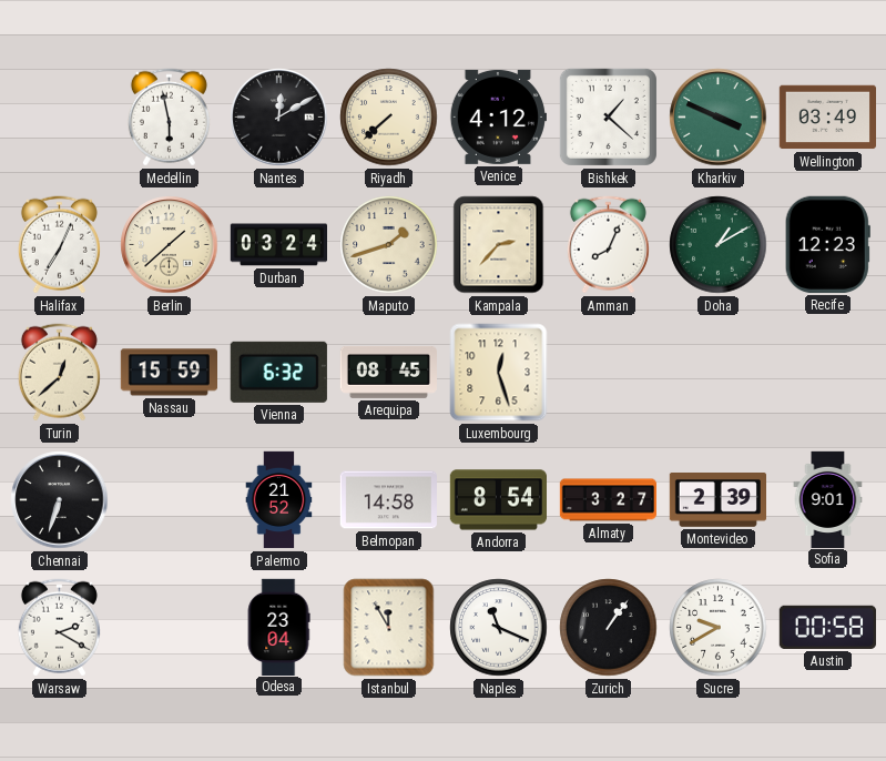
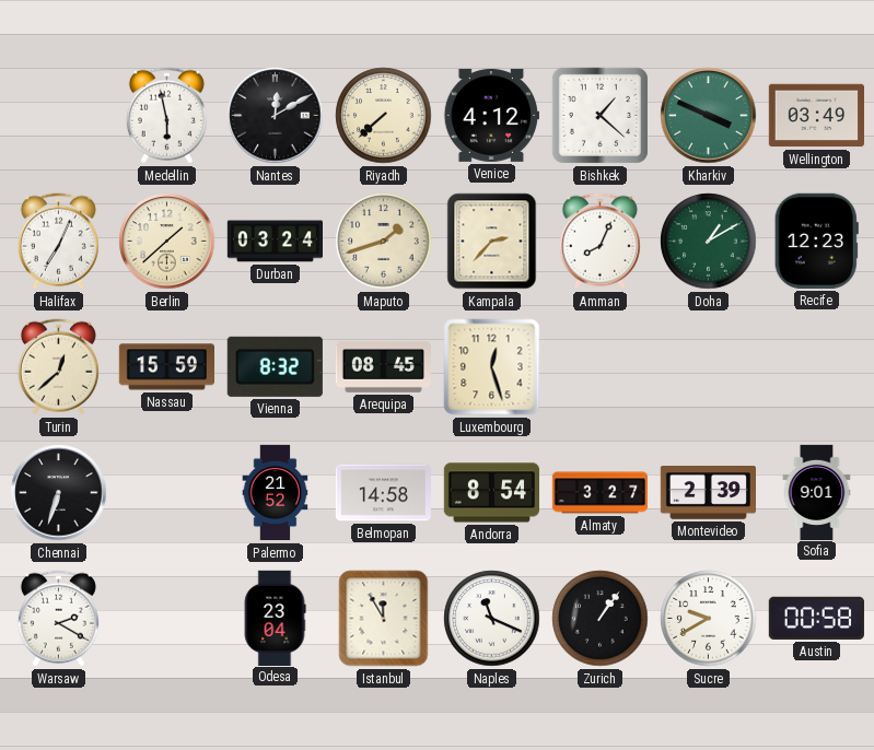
Vienna: 6:32 -> 8:32
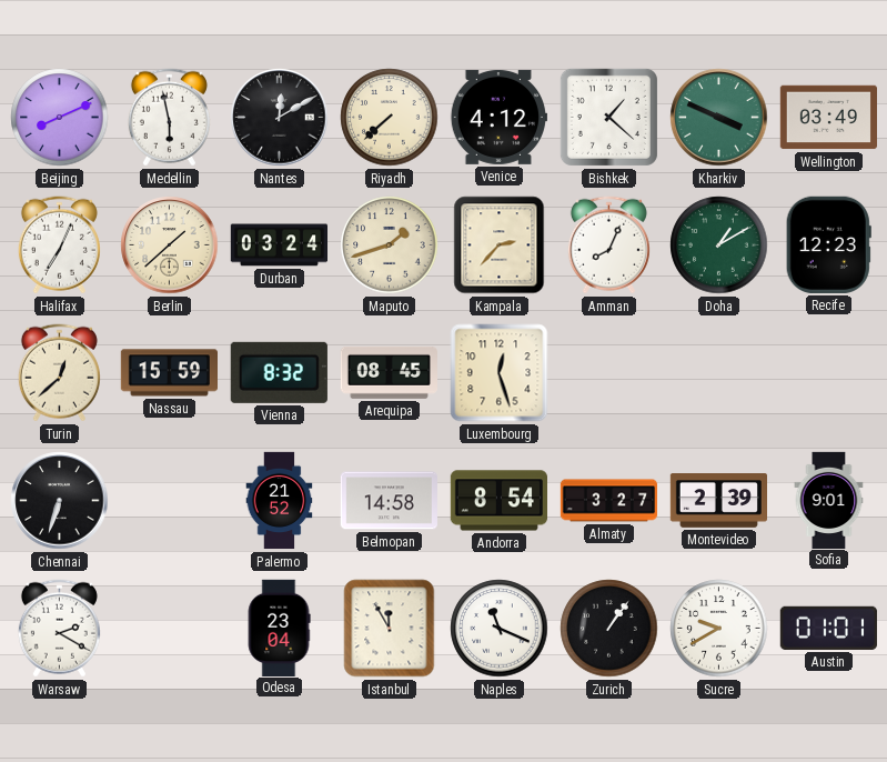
Beijing: none -> 8:11
Austin: 00:58 -> 01:01
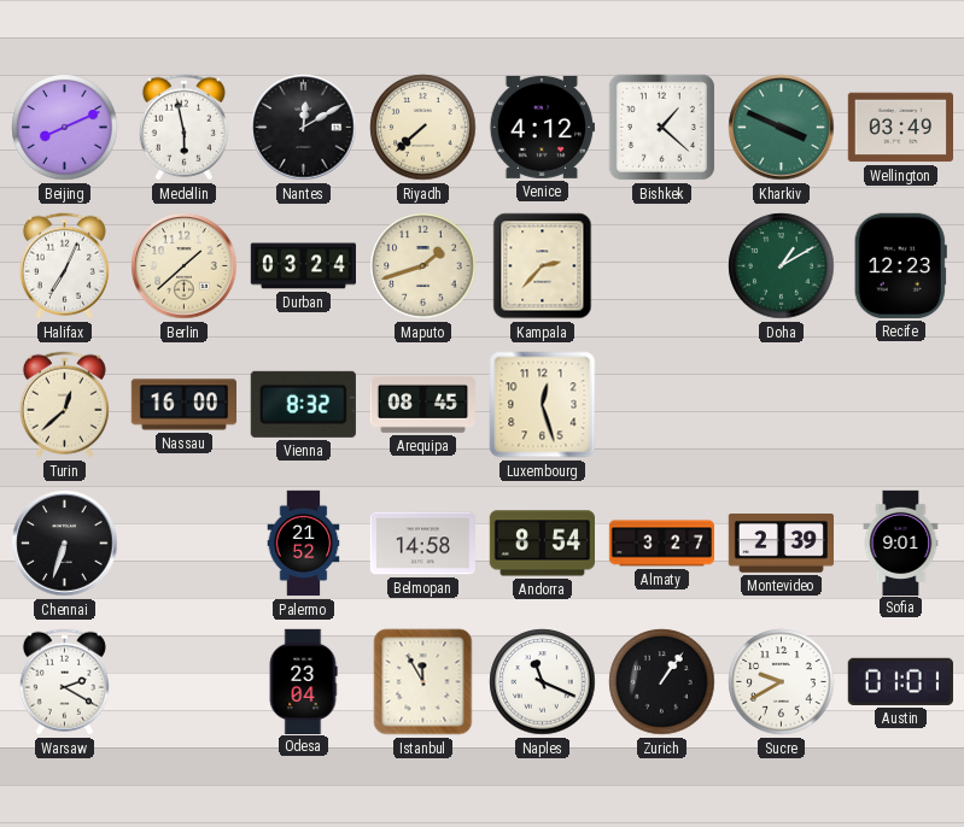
Amman: 8:04 -> none
Nassau: 15:59 -> 16:00
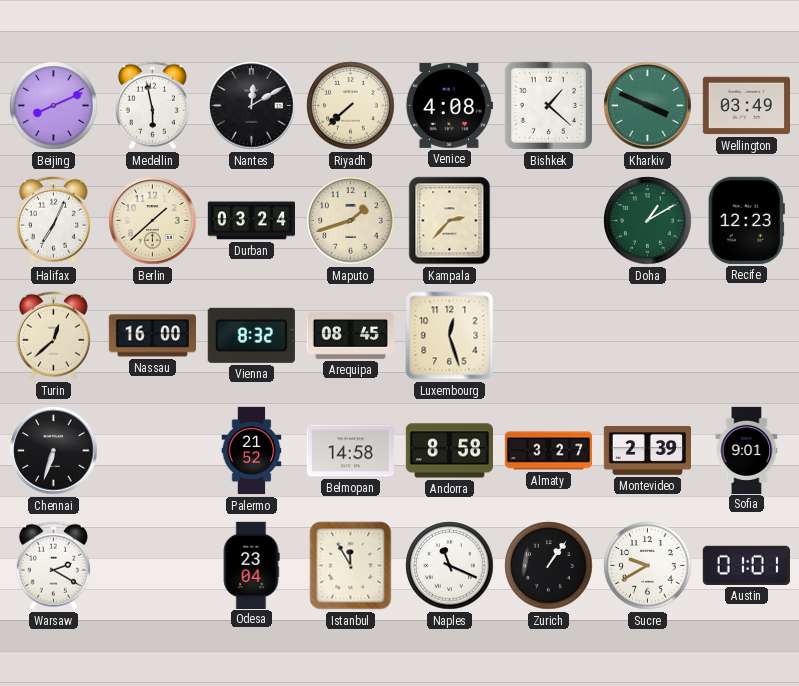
Venice: 4:12 -> 4:08
Andorra: 8:54 -> 8:58
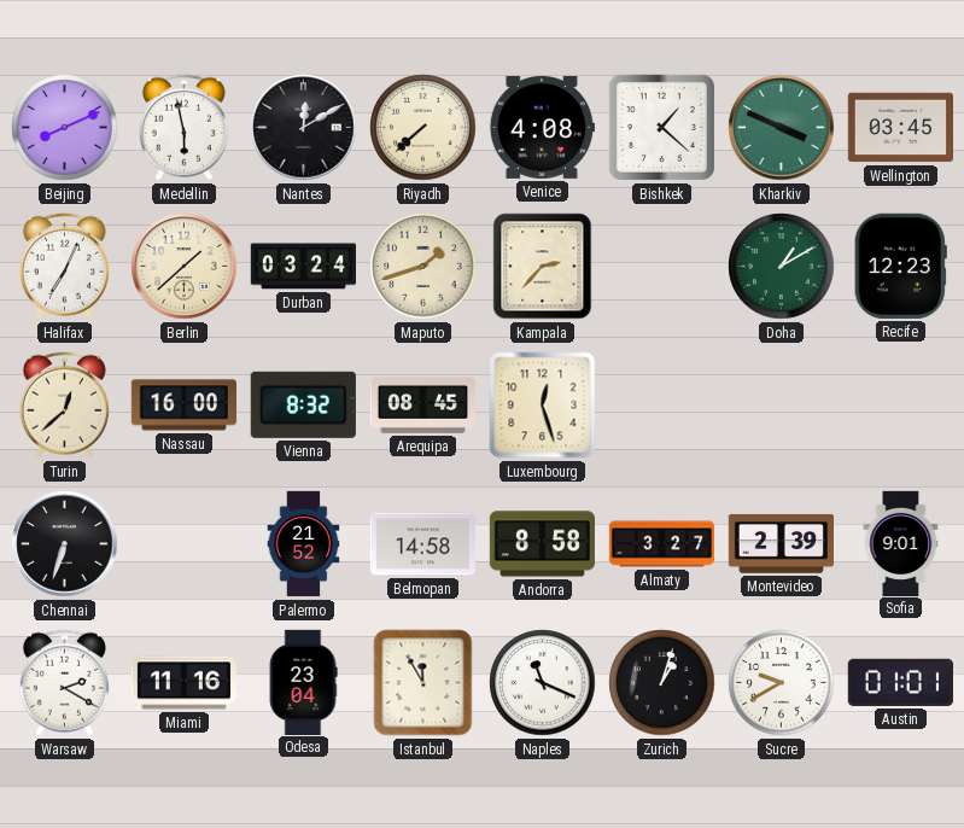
Wellington: 03:49 -> 03:45
Miami: none -> 11:16
Zurich: 1:06 -> 1:03
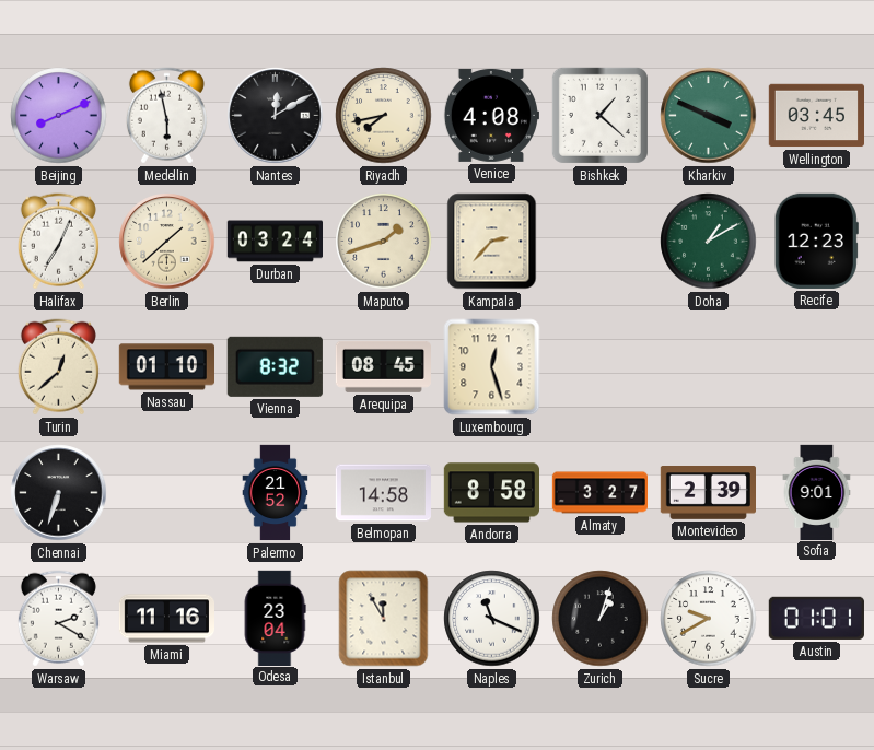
Riyadh: 7:38 -> 7:43
Nassau: 16:00 -> 01:10
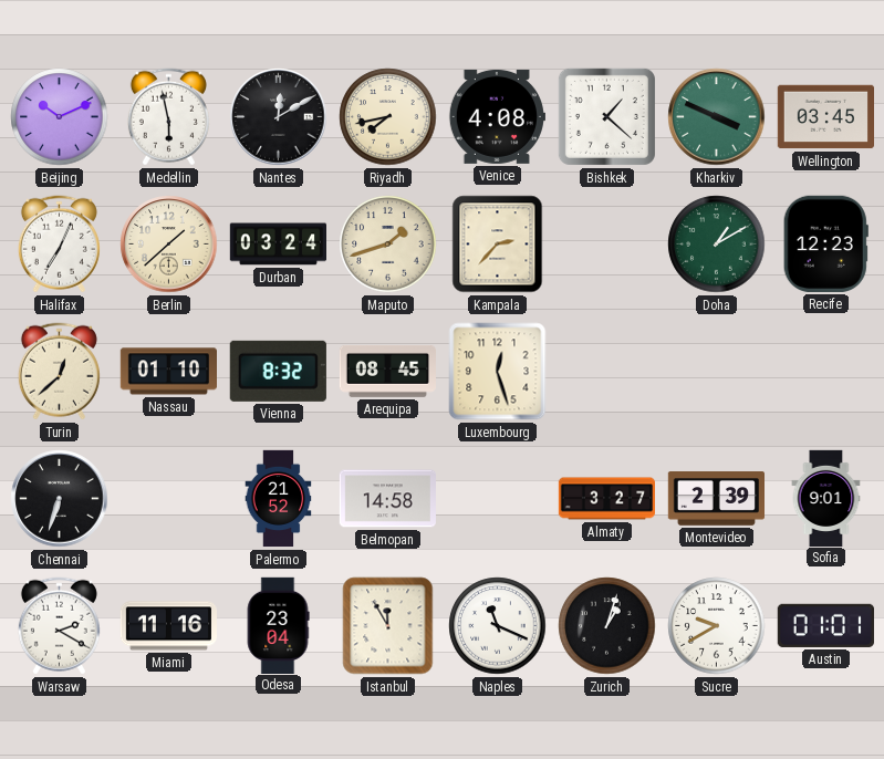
Beijing: 8:11 -> 10:11
Andorra: 8:58 -> none
